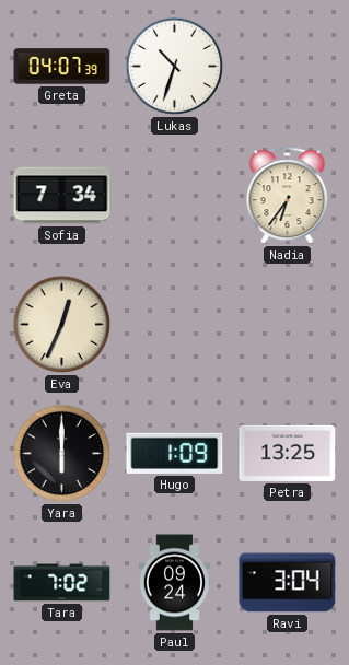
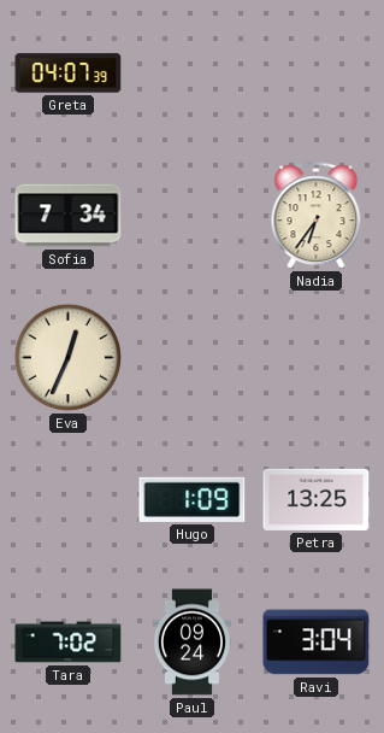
Lukas: 10:33 -> none
Yara: 6:00 -> none
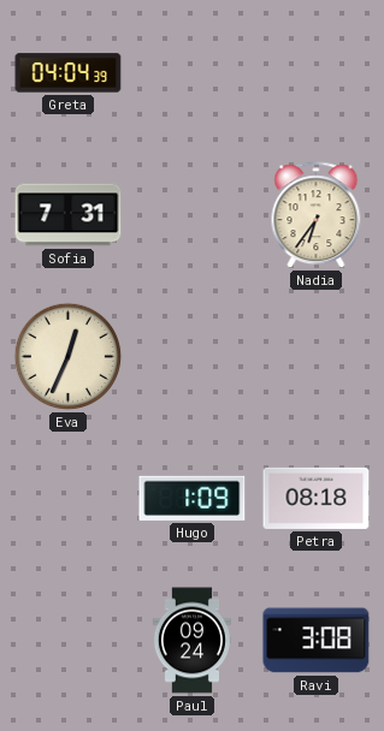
Greta: 04:07 -> 04:04
Sofia: 7:34 -> 7:31
Petra: 13:25 -> 08:18
Tara: 7:02 -> none
Ravi: 3:04 -> 3:08
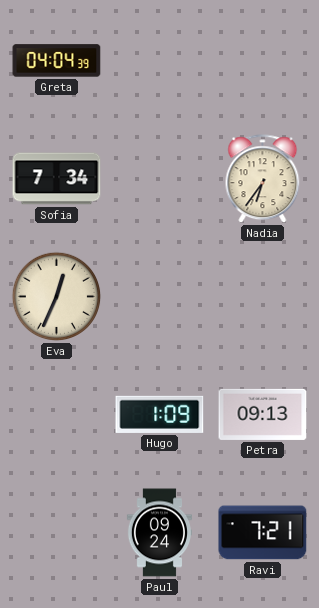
Sofia: 7:31 -> 7:34
Petra: 08:18 -> 09:13
Ravi: 3:08 -> 7:21
